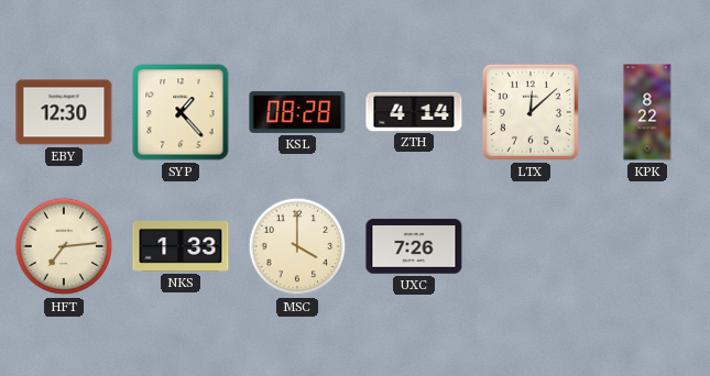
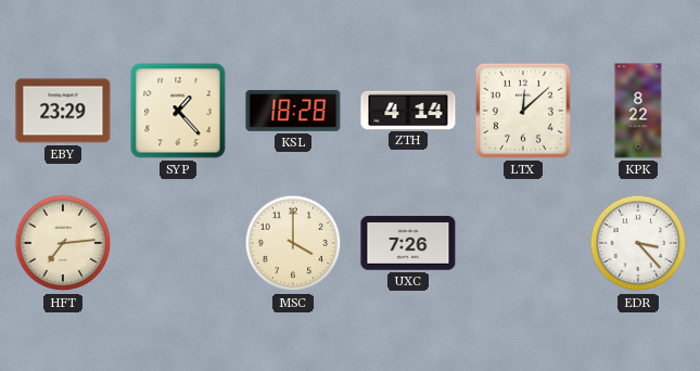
EBY: 12:30 -> 23:29
KSL: 08:28 -> 18:28
NKS: 1:33 -> none
EDR: none -> 3:23
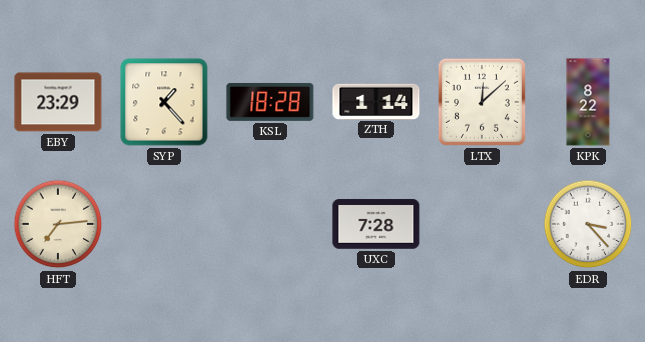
ZTH: 4:14 -> 1:14
MSC: 4:00 -> none
UXC: 7:26 -> 7:28
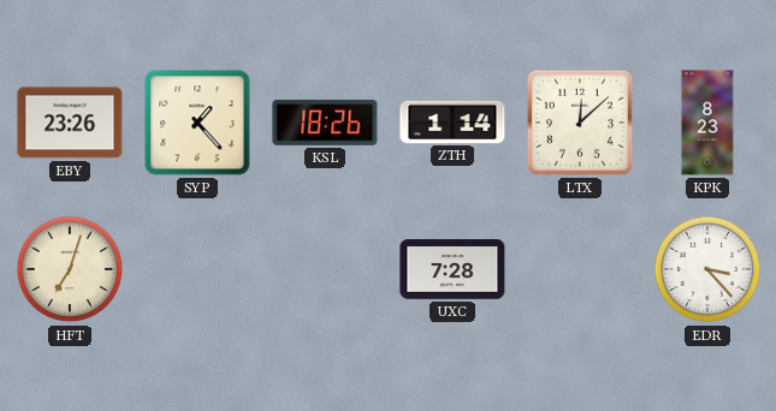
EBY: 23:29 -> 23:26
KSL: 18:28 -> 18:26
KPK: 8:22 -> 8:23
HFT: 7:14 -> 7:03
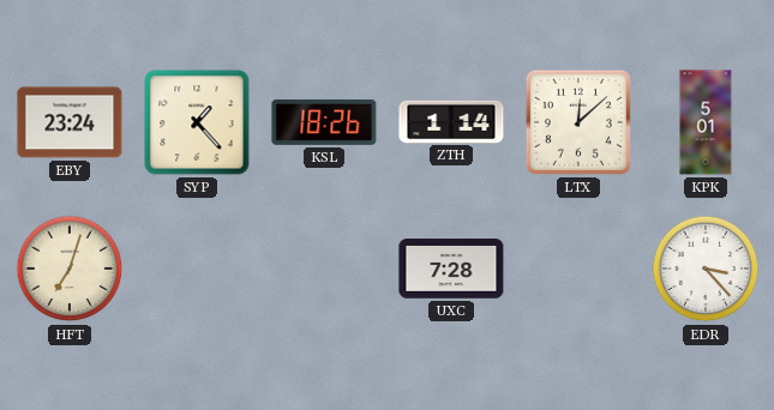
EBY: 23:26 -> 23:24
KPK: 8:23 -> 5:01
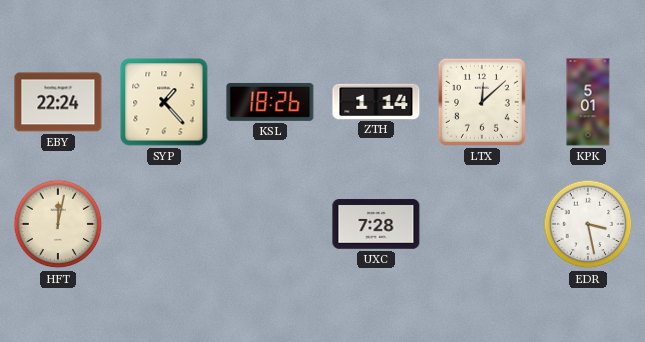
EBY: 23:24 -> 22:24
HFT: 7:03 -> 12:02
EDR: 3:23 -> 3:28
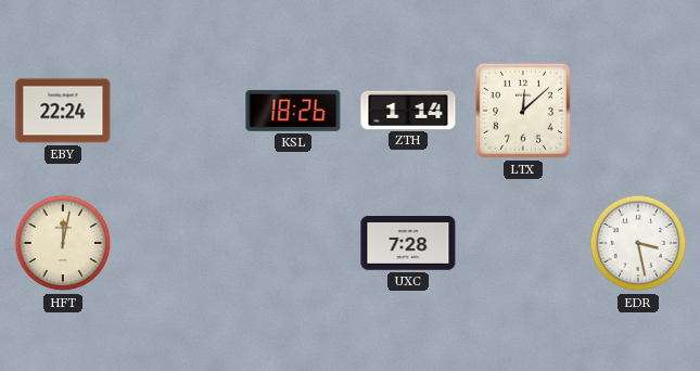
SYP: 1:23 -> none
KPK: 5:01 -> none
